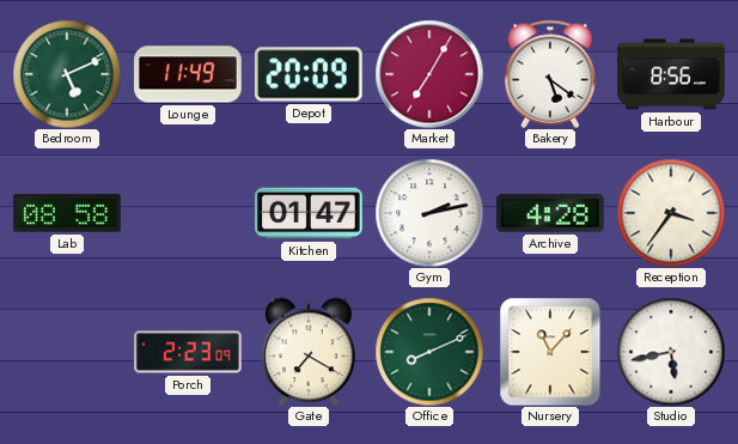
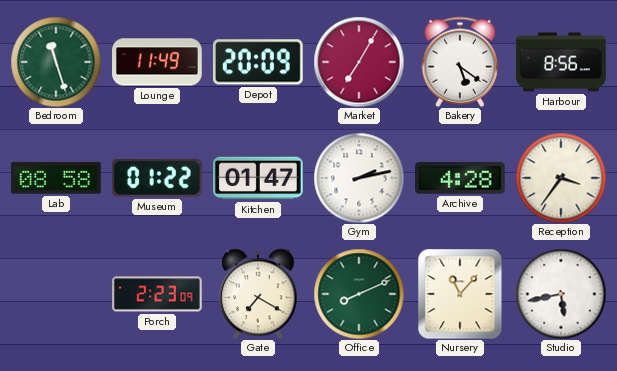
Bedroom: 5:11 -> 11:27
Museum: none -> 01:22
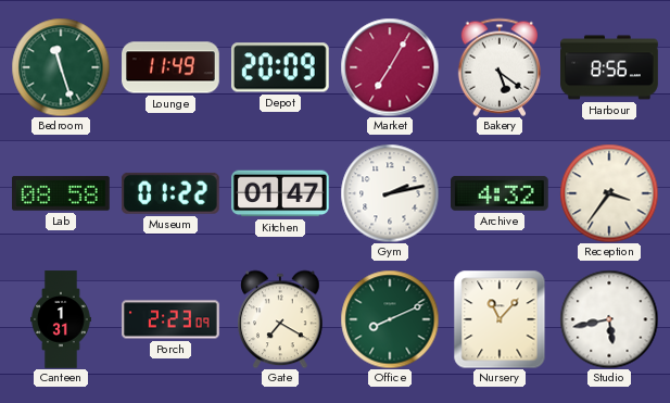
Archive: 4:28 -> 4:32
Canteen: none -> 1:31
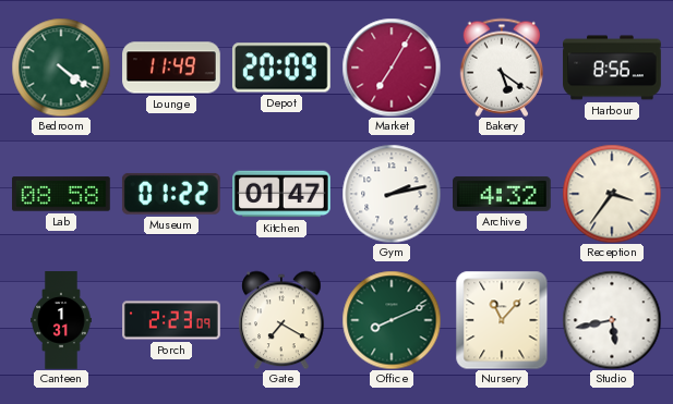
Bedroom: 11:27 -> 4:21
